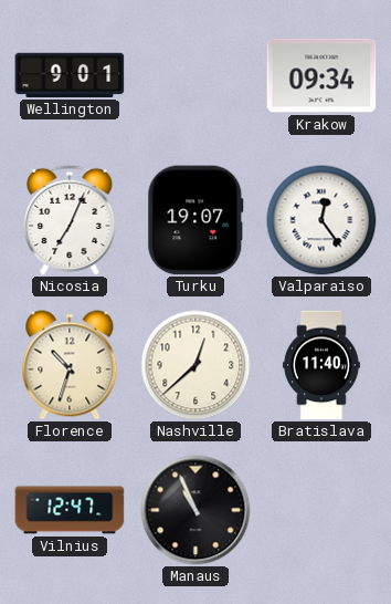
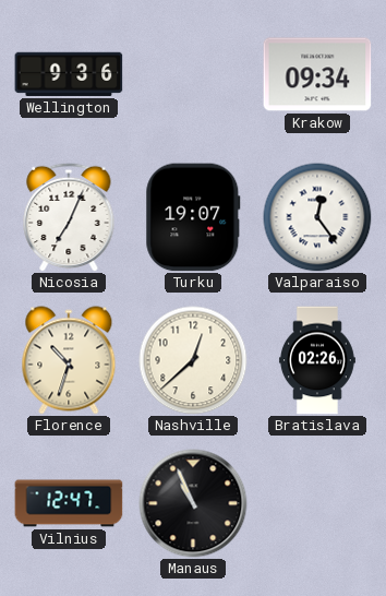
Wellington: 9:01 -> 9:36
Bratislava: 11:40 -> 02:26
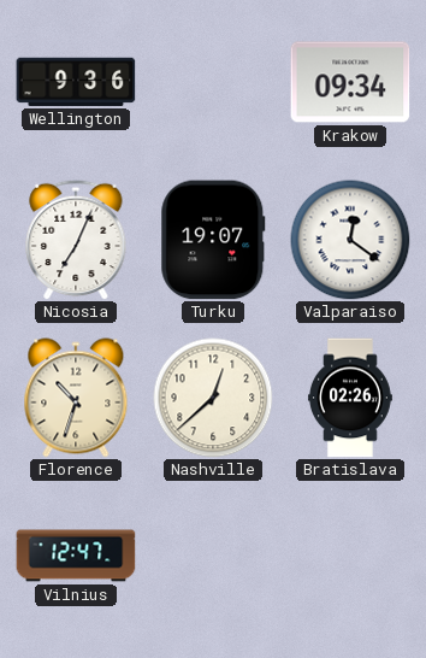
Valparaiso: 12:24 -> 12:21
Manaus: 10:56 -> none
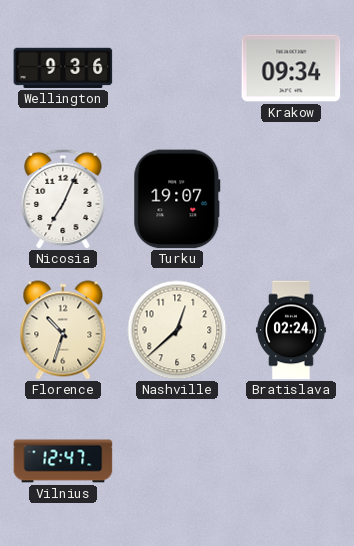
Valparaiso: 12:21 -> none
Bratislava: 02:26 -> 02:24
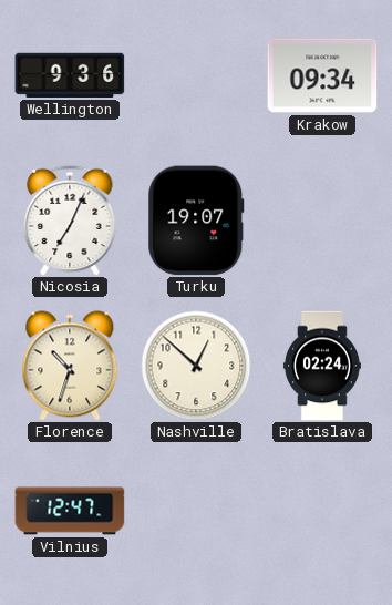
Nashville: 12:38 -> 12:52
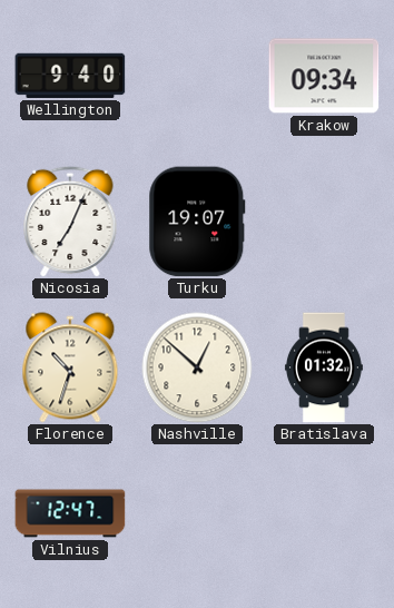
Wellington: 9:36 -> 9:40
Bratislava: 02:24 -> 01:32
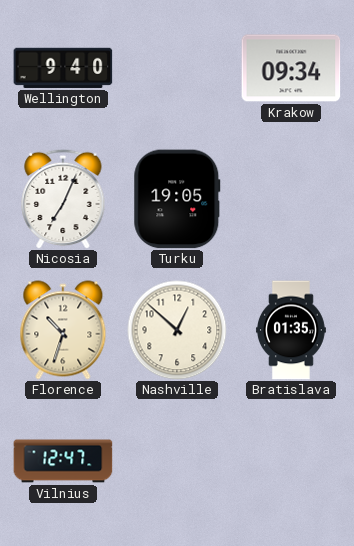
Turku: 19:07 -> 19:05
Bratislava: 01:32 -> 01:35
